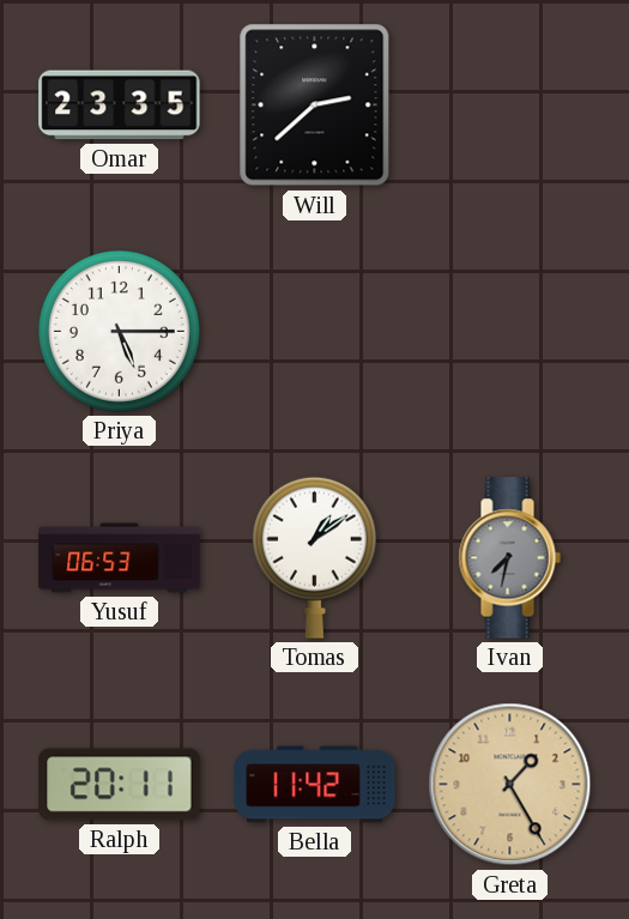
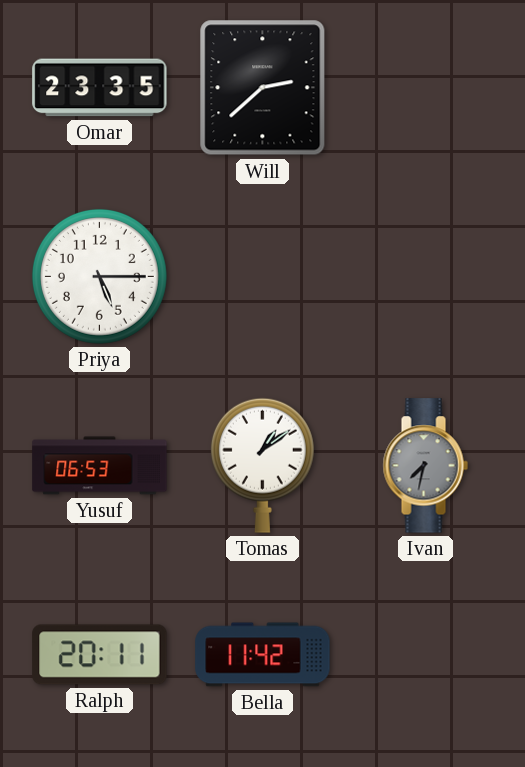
Greta: 1:25 -> none
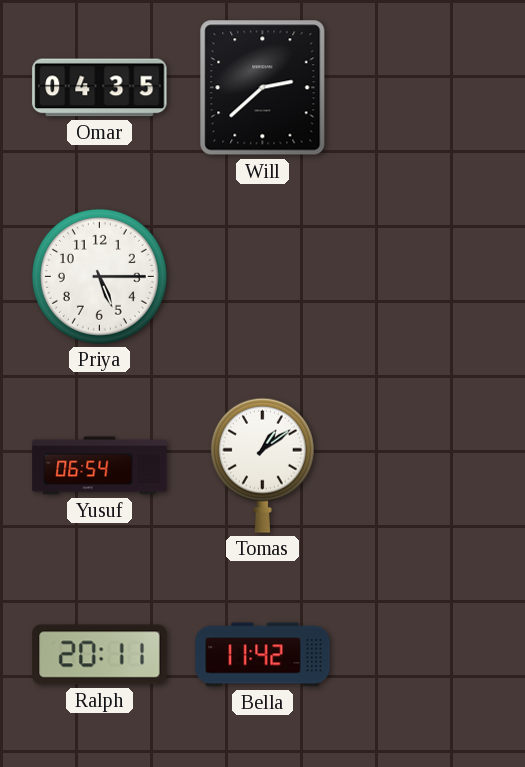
Omar: 23:35 -> 04:35
Yusuf: 06:53 -> 06:54
Ivan: 7:32 -> none
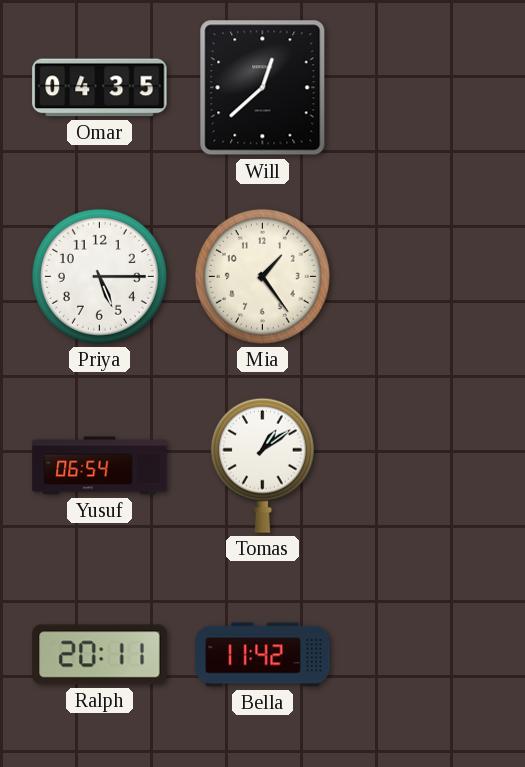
Will: 2:38 -> 12:38
Mia: none -> 1:24
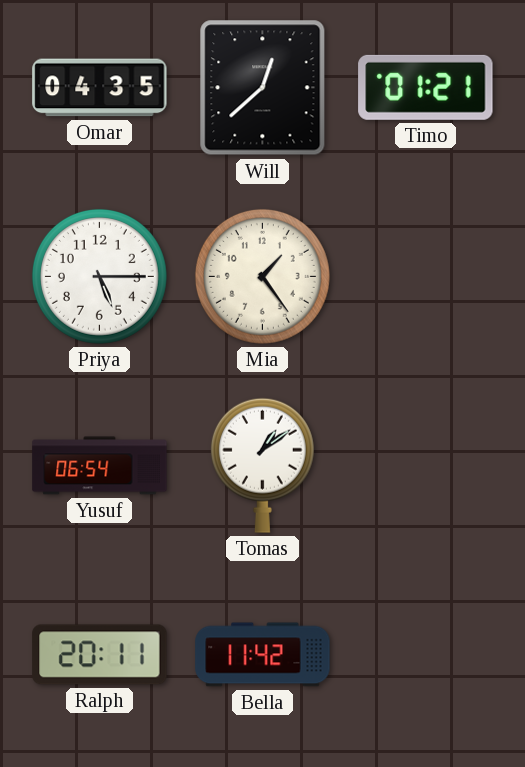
Timo: none -> 01:21
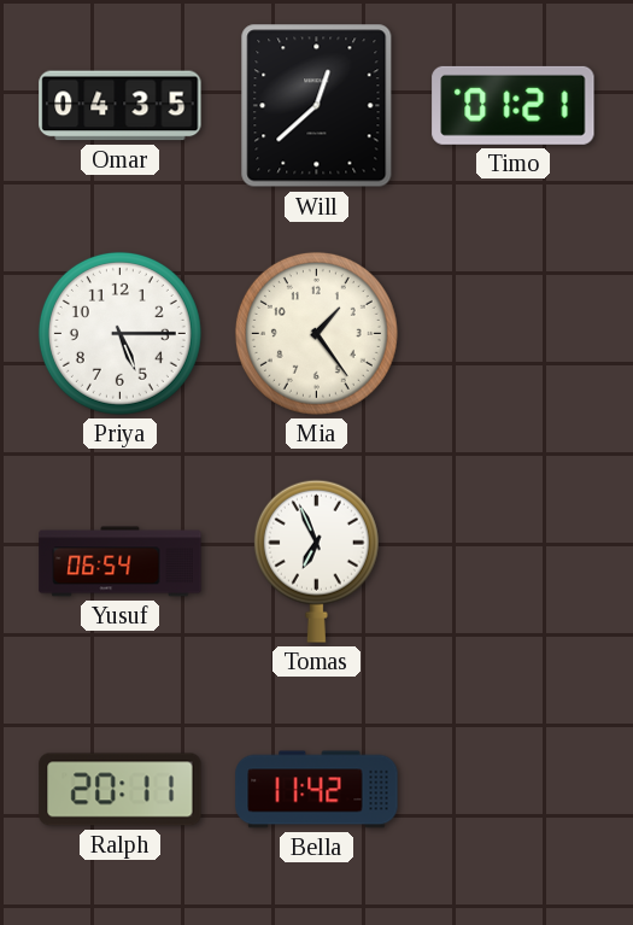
Tomas: 1:09 -> 6:56
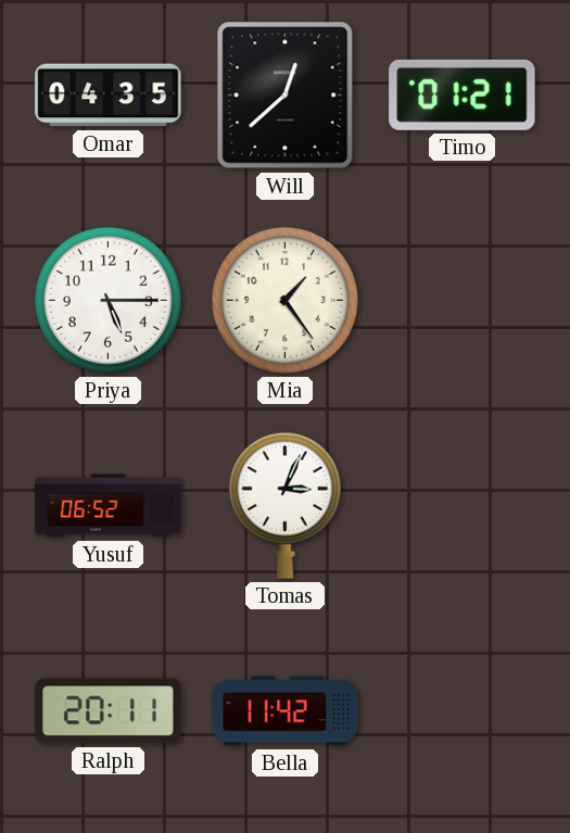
Yusuf: 06:54 -> 06:52
Tomas: 6:56 -> 3:04
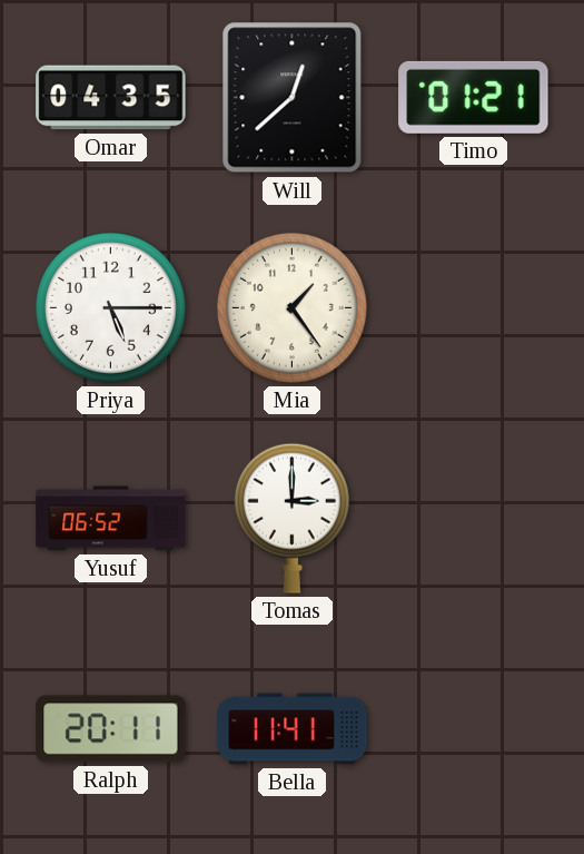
Tomas: 3:04 -> 3:00
Bella: 11:42 -> 11:41
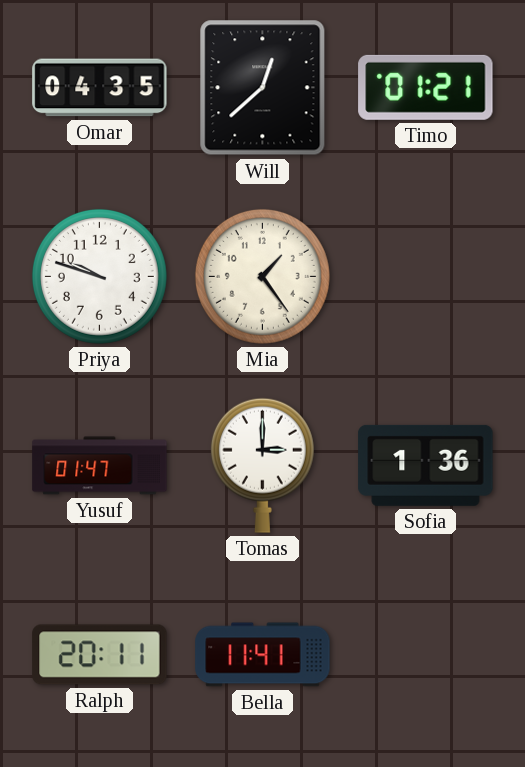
Priya: 5:15 -> 9:48
Yusuf: 06:52 -> 01:47
Sofia: none -> 1:36
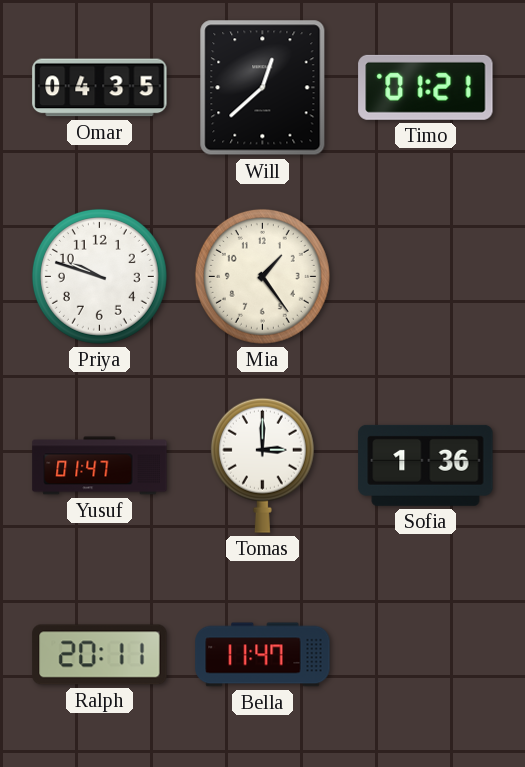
Bella: 11:41 -> 11:47
